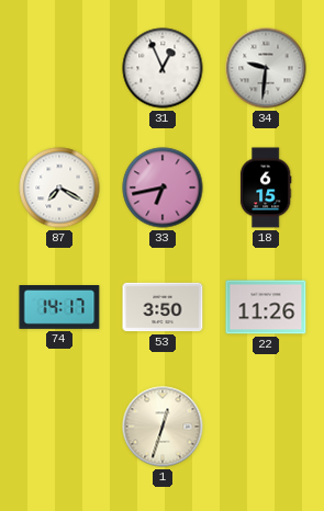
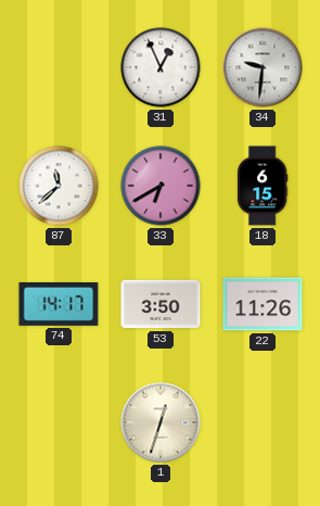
87: 7:20 -> 11:38
33: 6:43 -> 6:40
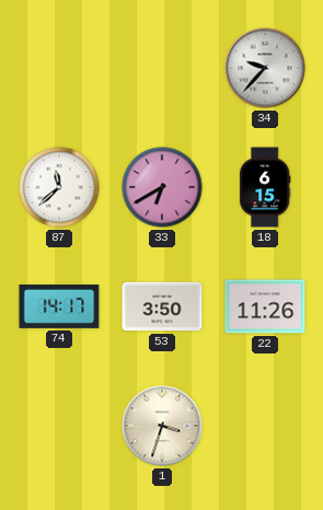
31: 12:56 -> none
34: 9:31 -> 9:37
1: 12:33 -> 3:33
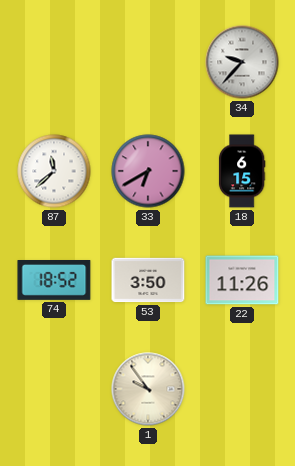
74: 14:17 -> 18:52
1: 3:33 -> 9:54
